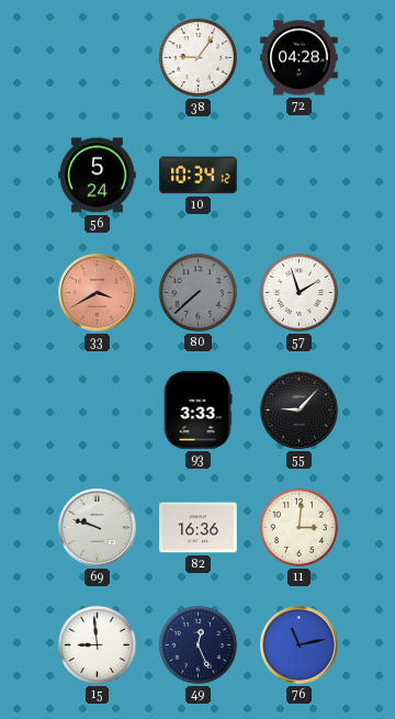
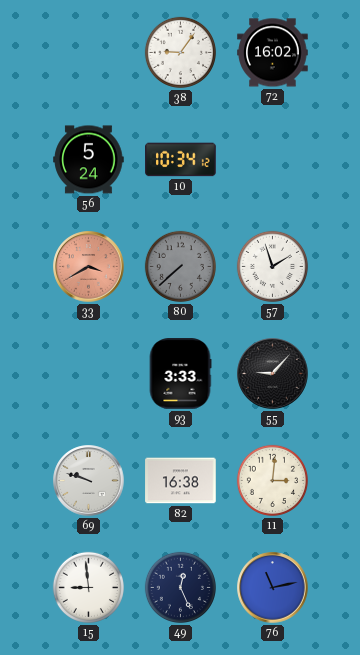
72: 04:28 -> 16:02
82: 16:36 -> 16:38
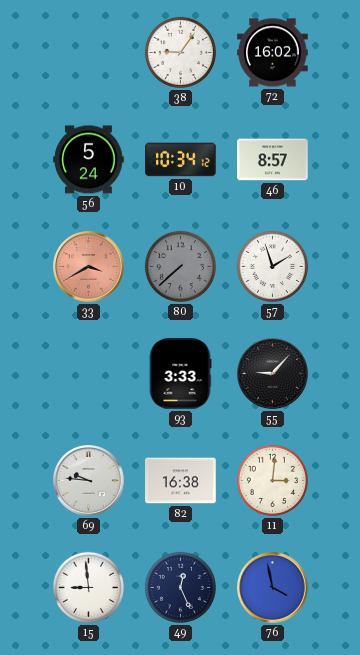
46: none -> 8:57
69: 9:48 -> 9:46
76: 11:13 -> 3:58
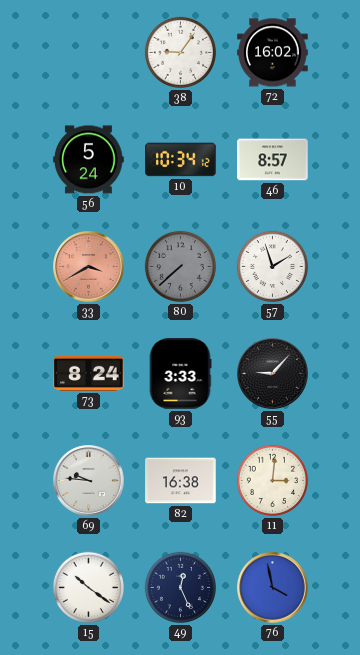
73: none -> 8:24
15: 8:59 -> 10:21
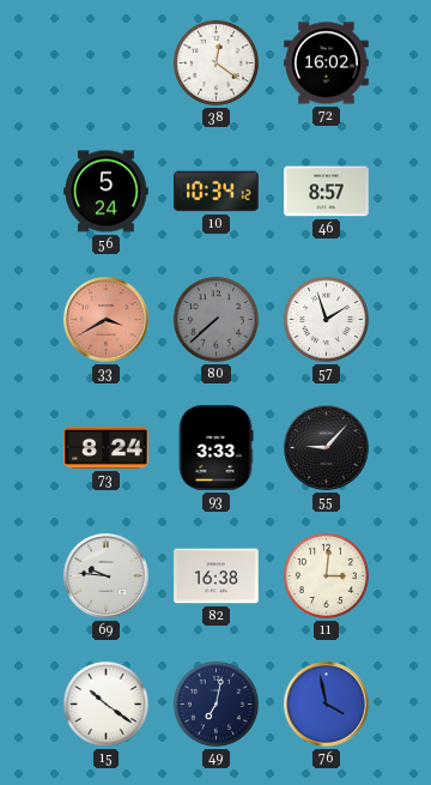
38: 9:06 -> 12:21
49: 12:26 -> 7:02
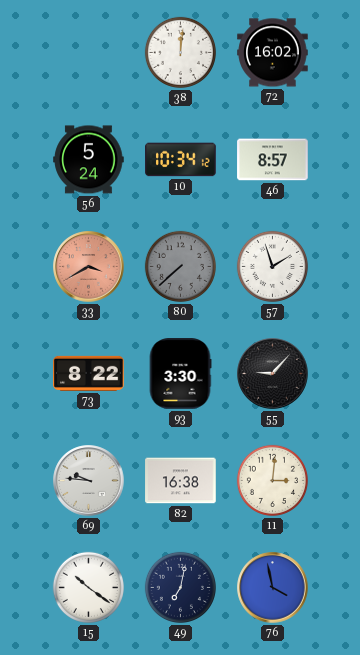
38: 12:21 -> 12:01
73: 8:24 -> 8:22
93: 3:33 -> 3:30
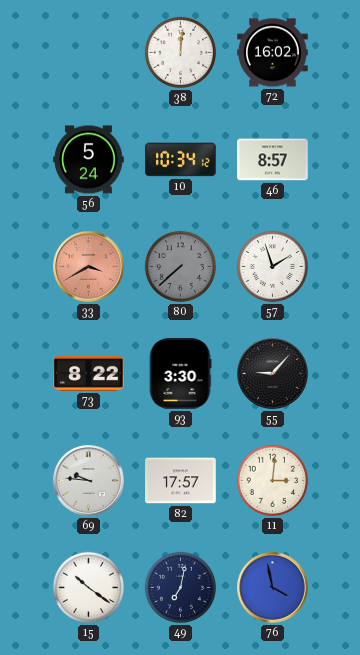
82: 16:38 -> 17:57
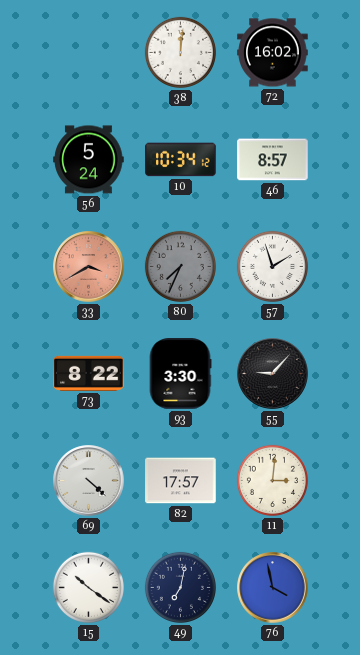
80: 7:38 -> 7:34
69: 9:46 -> 4:22
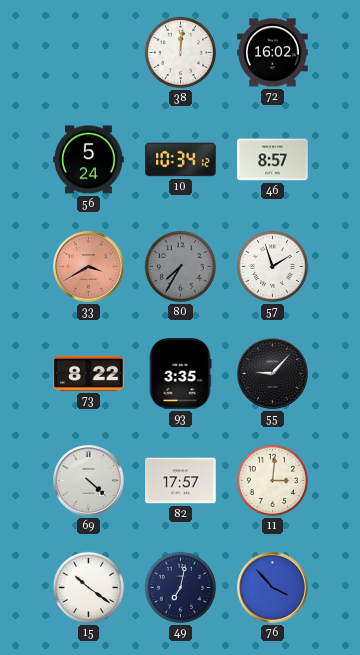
80: 7:34 -> 7:35
93: 3:30 -> 3:35
76: 3:58 -> 3:53
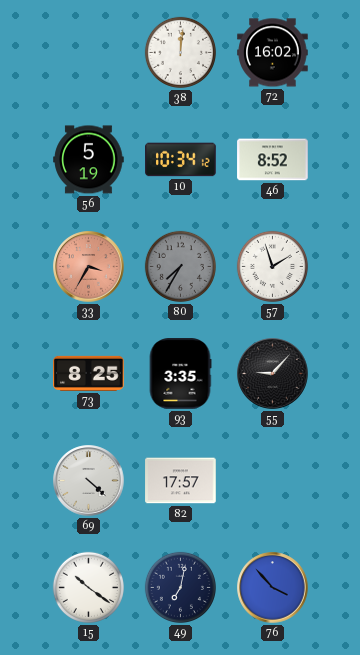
56: 5:24 -> 5:19
46: 8:57 -> 8:52
33: 3:40 -> 3:35
73: 8:22 -> 8:25
11: 3:01 -> none
